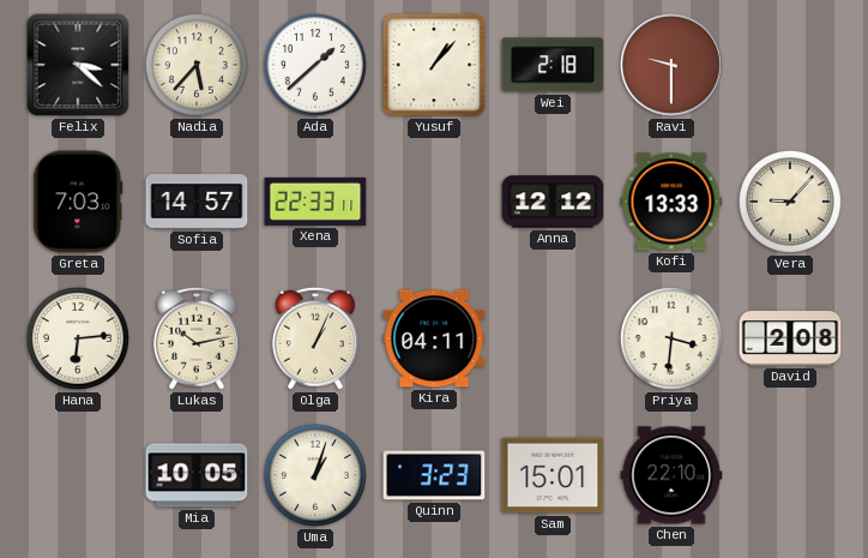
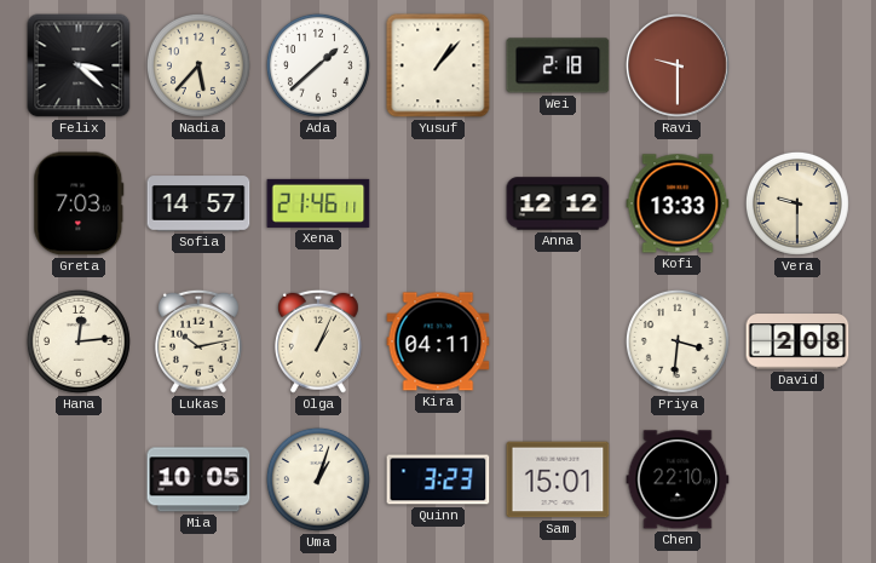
Xena: 22:33 -> 21:46
Vera: 9:07 -> 9:30
Hana: 6:14 -> 12:14
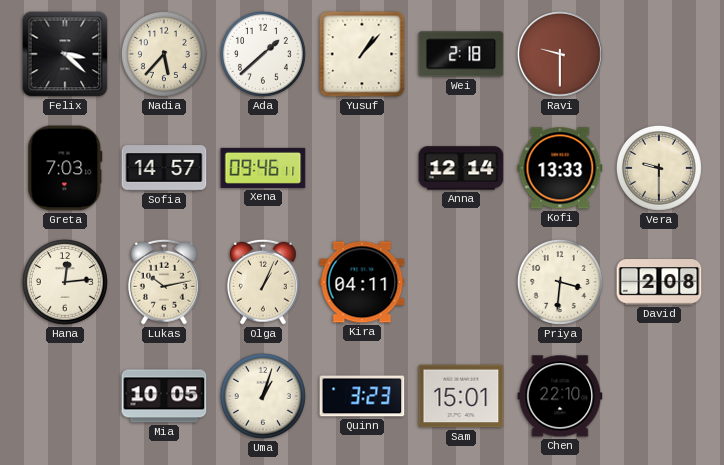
Xena: 21:46 -> 09:46
Anna: 12:12 -> 12:14
